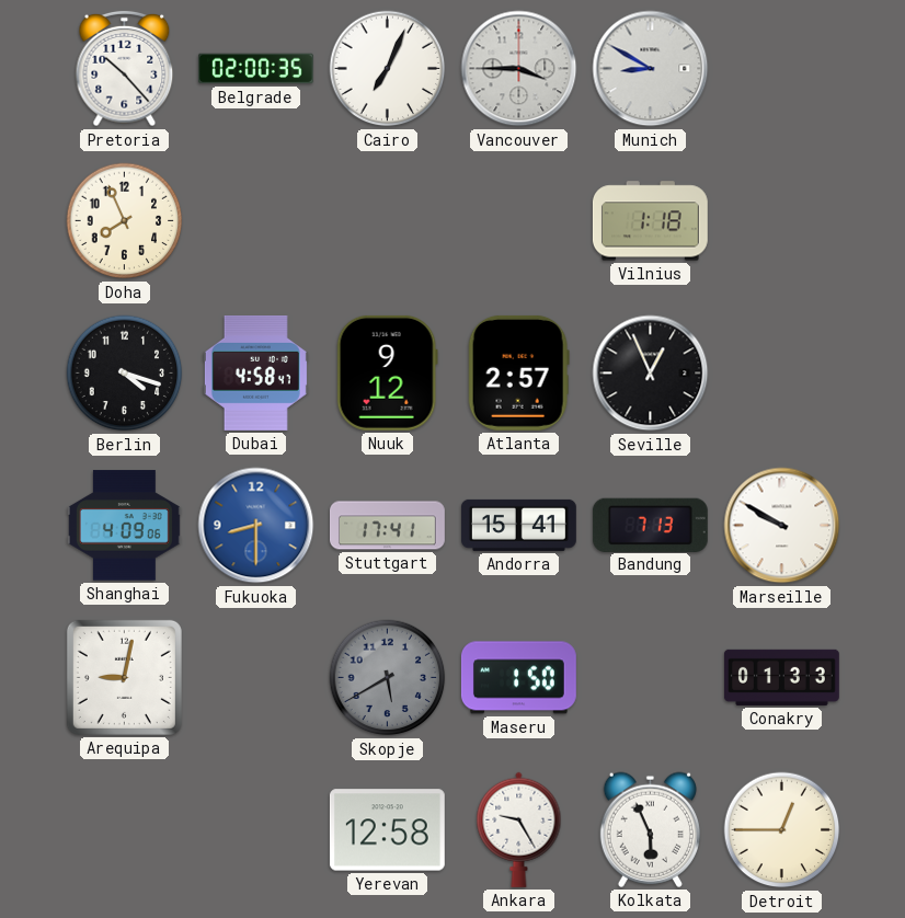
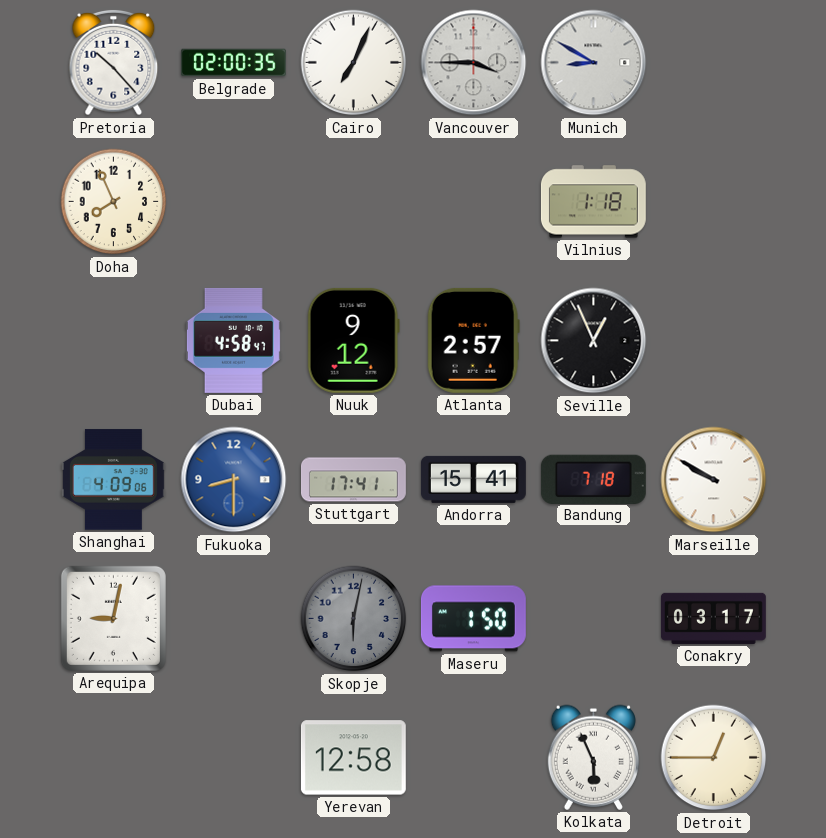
Berlin: 4:18 -> none
Bandung: 7:13 -> 7:18
Skopje: 5:40 -> 6:02
Conakry: 01:33 -> 03:17
Ankara: 9:25 -> none
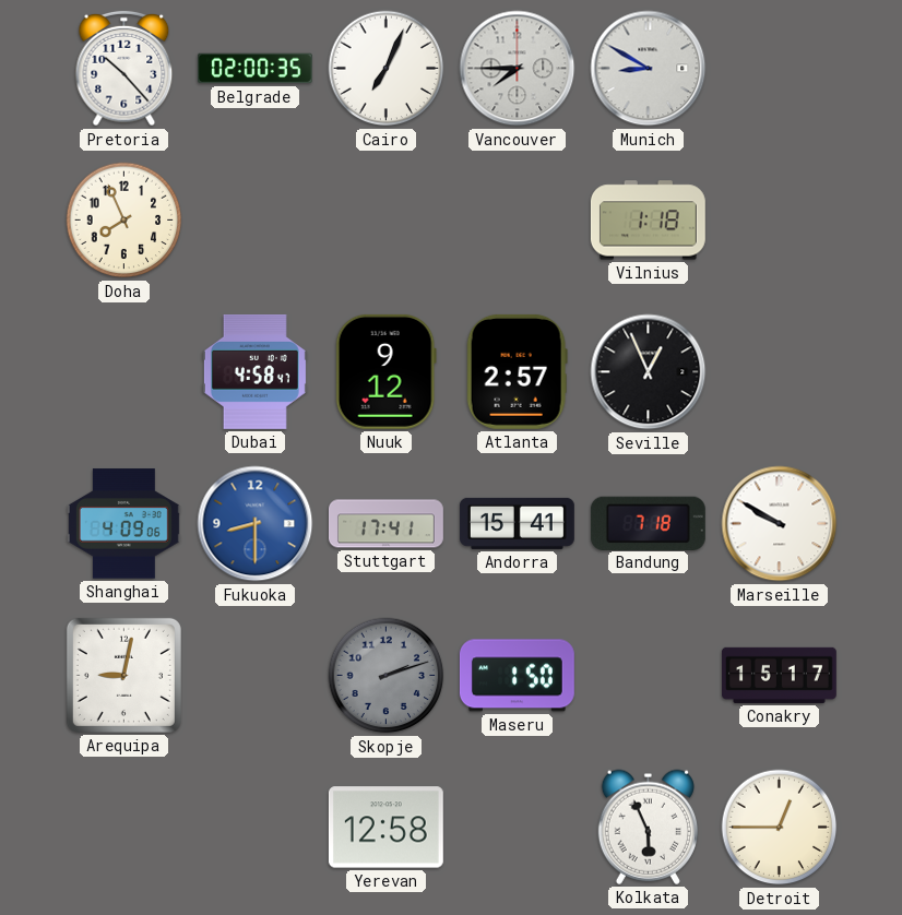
Vancouver: 3:45 -> 7:45
Skopje: 6:02 -> 2:12
Conakry: 03:17 -> 15:17
